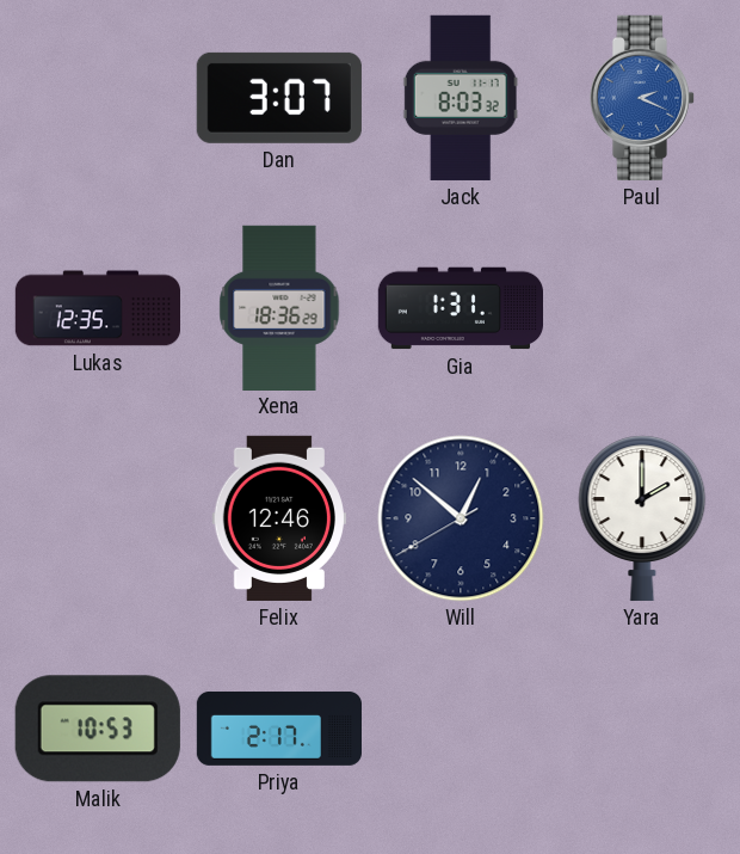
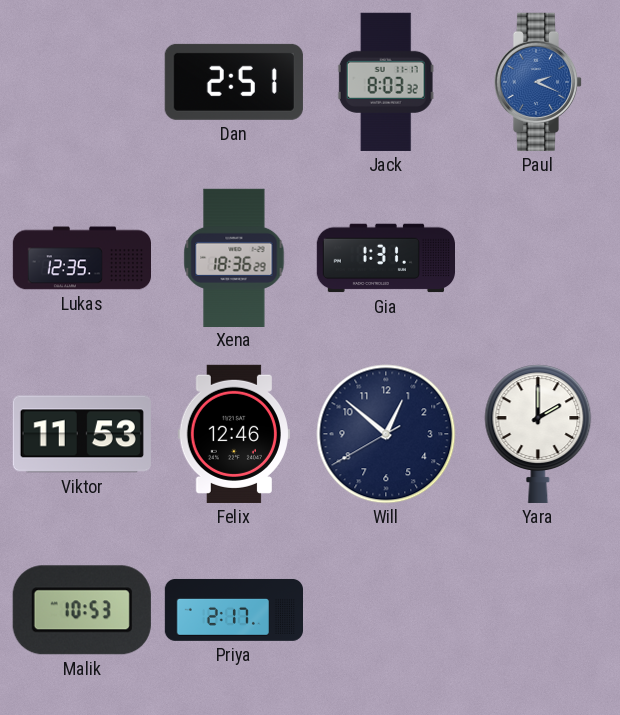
Dan: 3:07 -> 2:51
Viktor: none -> 11:53
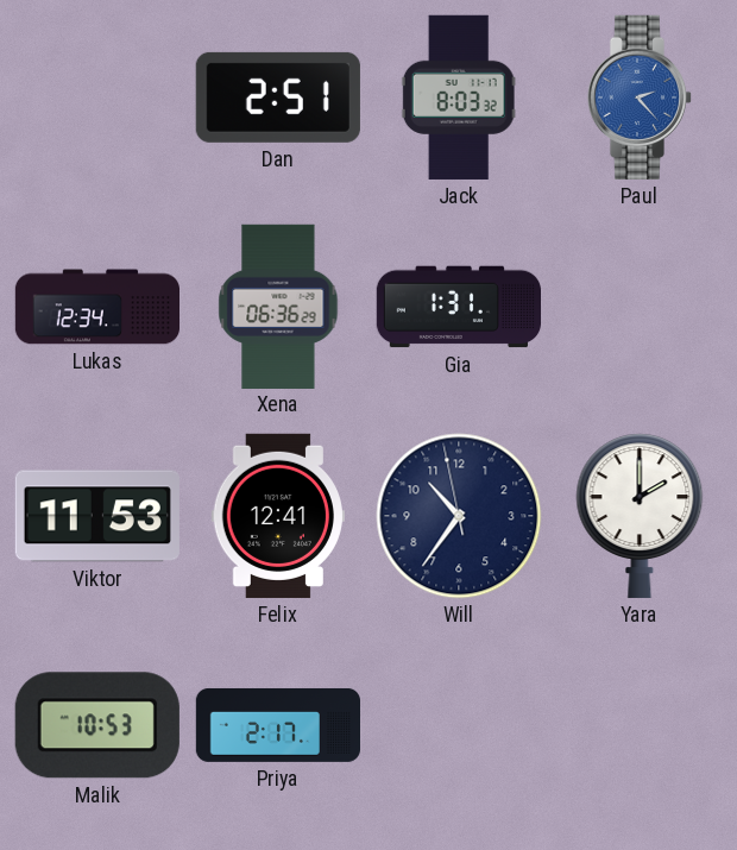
Paul: 2:19 -> 2:23
Lukas: 12:35 -> 12:34
Xena: 18:36 -> 06:36
Felix: 12:46 -> 12:41
Will: 12:51 -> 10:35
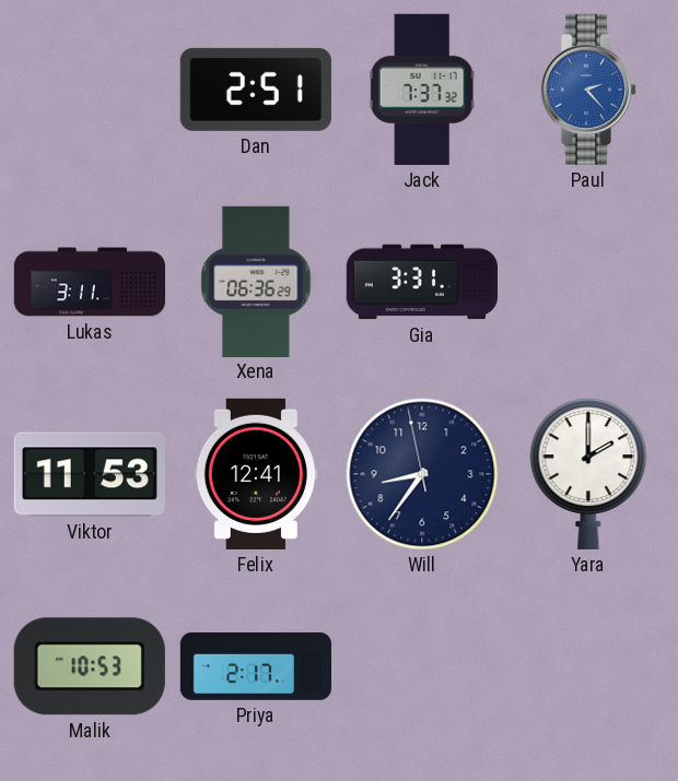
Jack: 8:03 -> 7:37
Lukas: 12:34 -> 3:11
Gia: 1:31 -> 3:31
Will: 10:35 -> 8:35
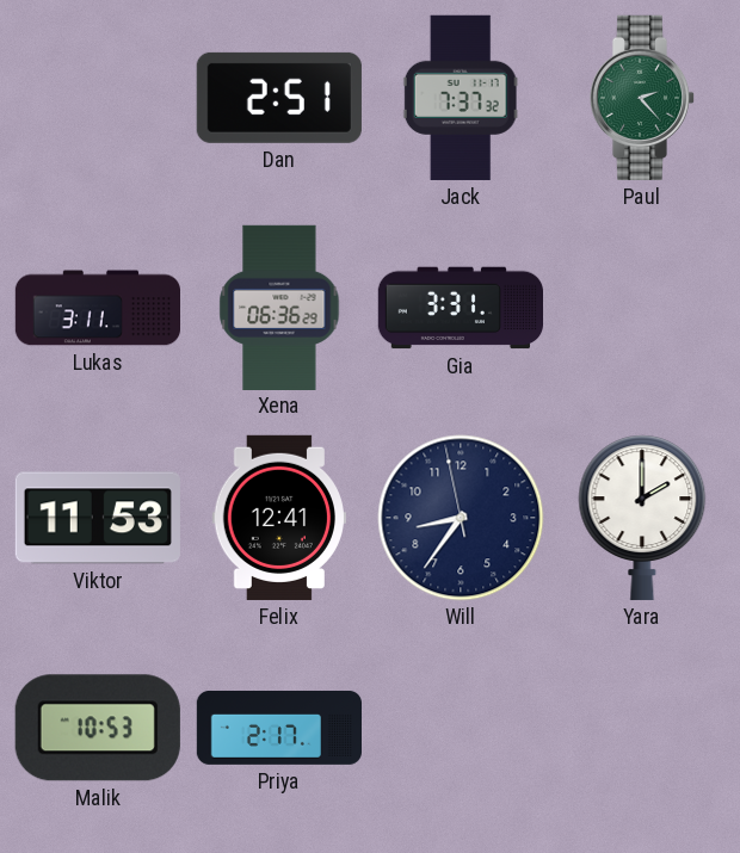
Paul dial: blue -> green
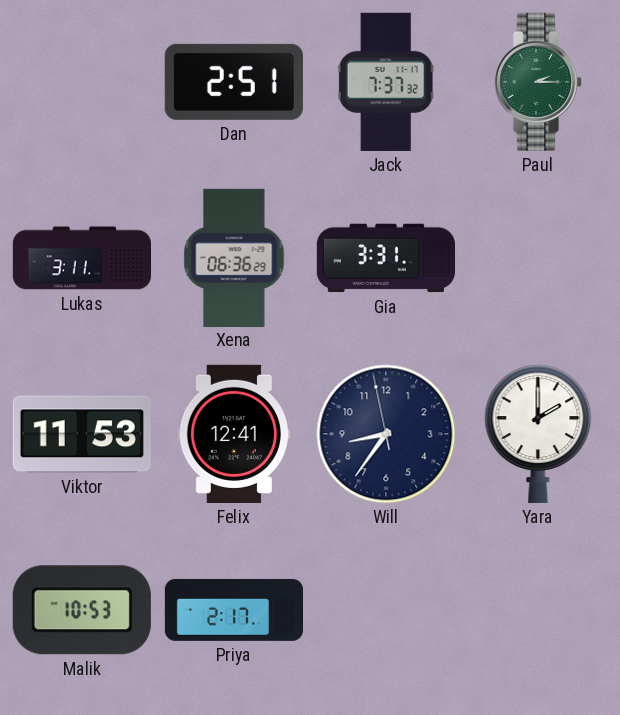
Paul: 2:23 -> 2:15
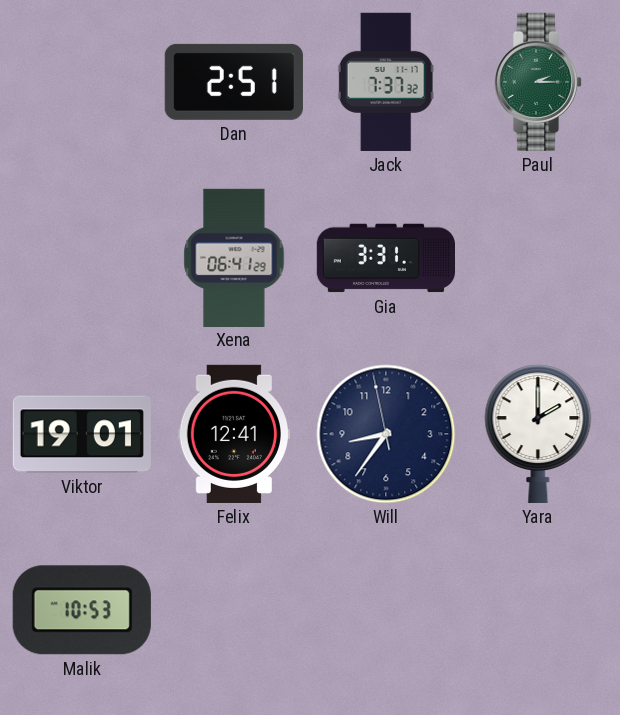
Lukas: 3:11 -> none
Xena: 06:36 -> 06:41
Viktor: 11:53 -> 19:01
Priya: 2:17 -> none
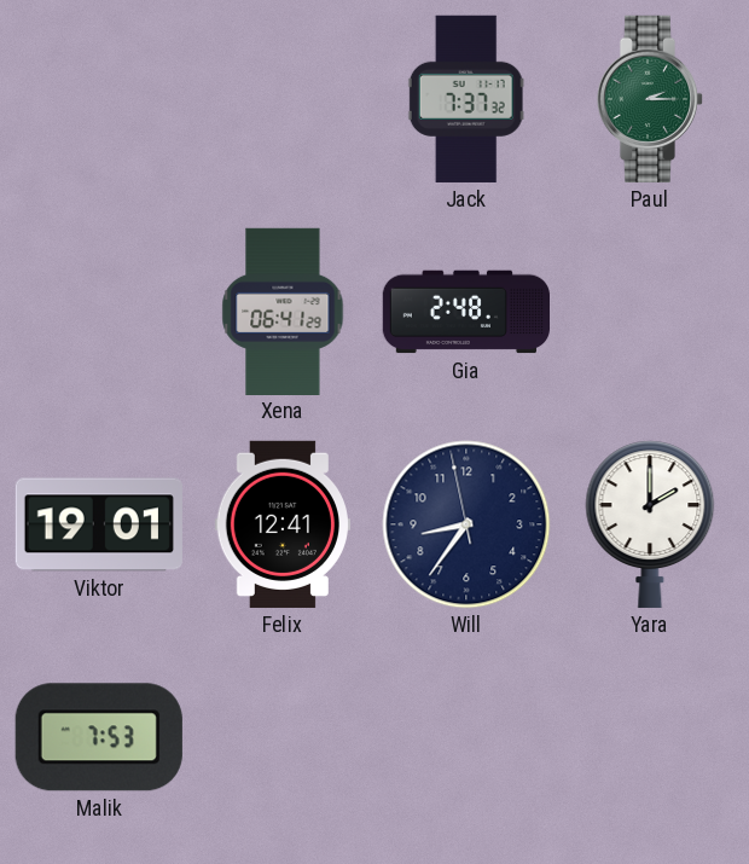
Dan: 2:51 -> none
Gia: 3:31 -> 2:48
Malik: 10:53 -> 7:53
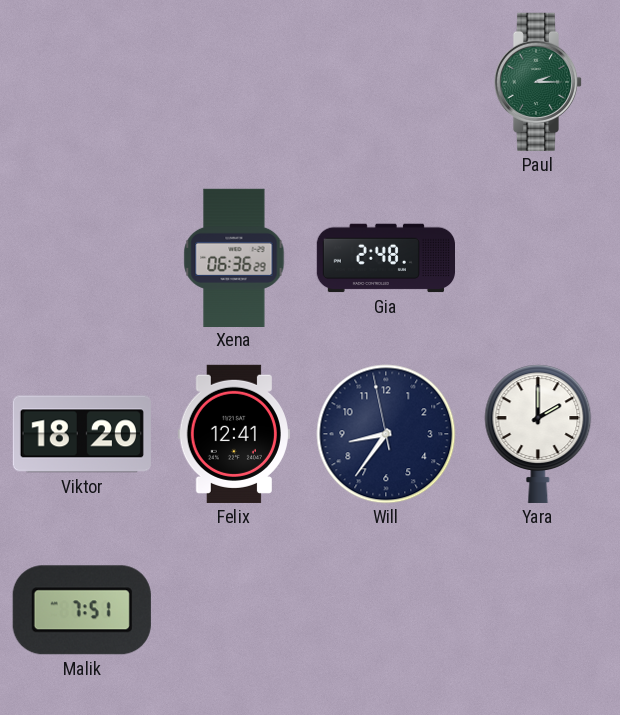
Jack: 7:37 -> none
Xena: 06:41 -> 06:36
Viktor: 19:01 -> 18:20
Malik: 7:53 -> 7:51
